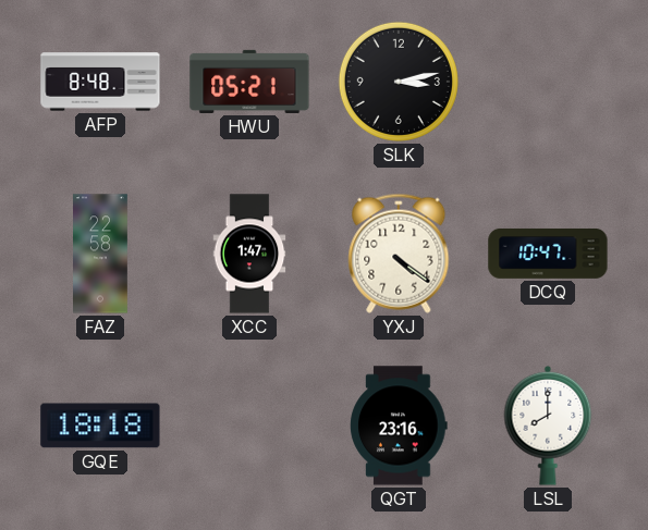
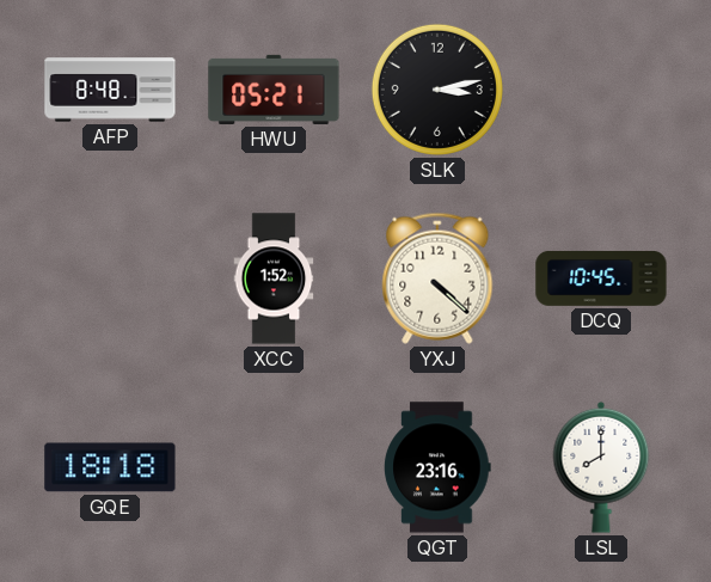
FAZ: 22:58 -> none
XCC: 1:47 -> 1:52
YXJ: 4:21 -> 4:22
DCQ: 10:47 -> 10:45
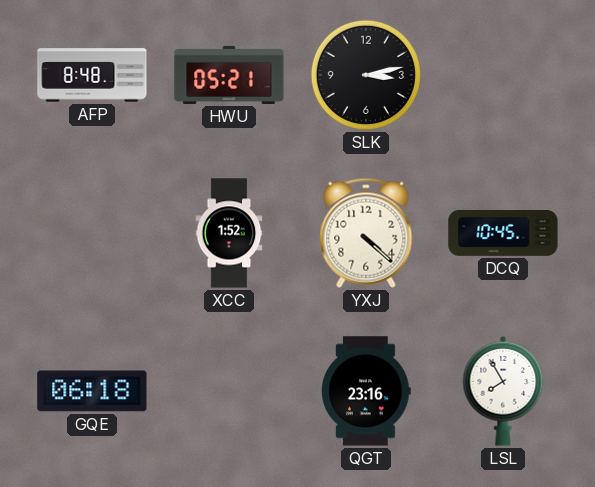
GQE: 18:18 -> 06:18
LSL: 8:00 -> 7:55
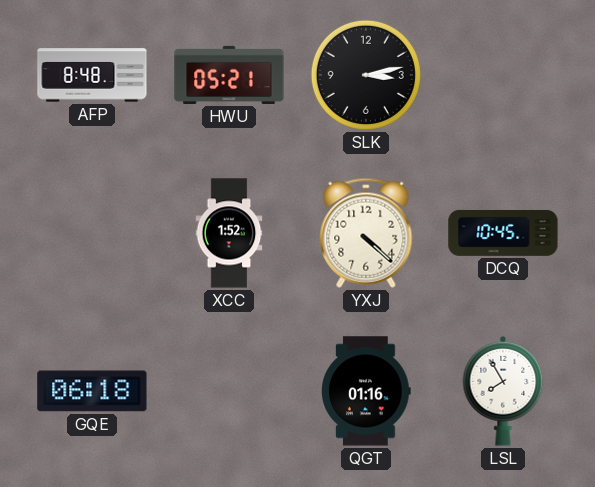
QGT: 23:16 -> 01:16
